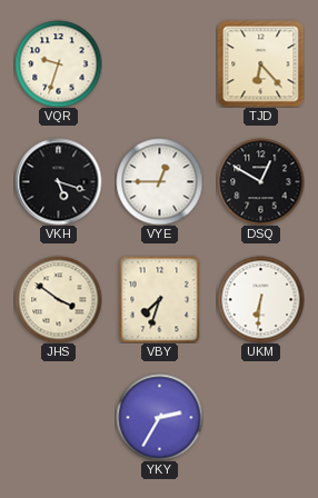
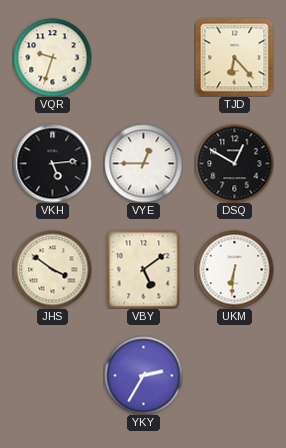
VKH: 5:18 -> 5:14
VBY: 7:33 -> 5:09
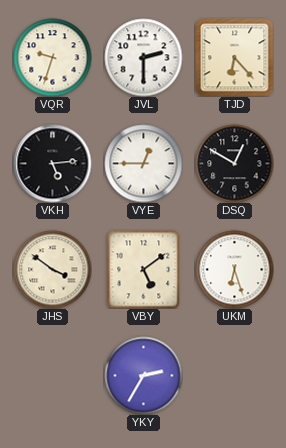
JVL: none -> 2:30
UKM: 6:31 -> 6:27
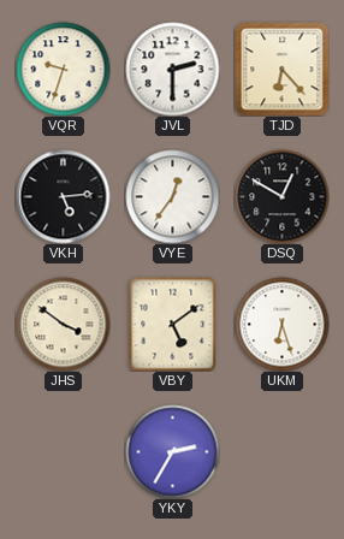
VYE: 12:45 -> 12:36
